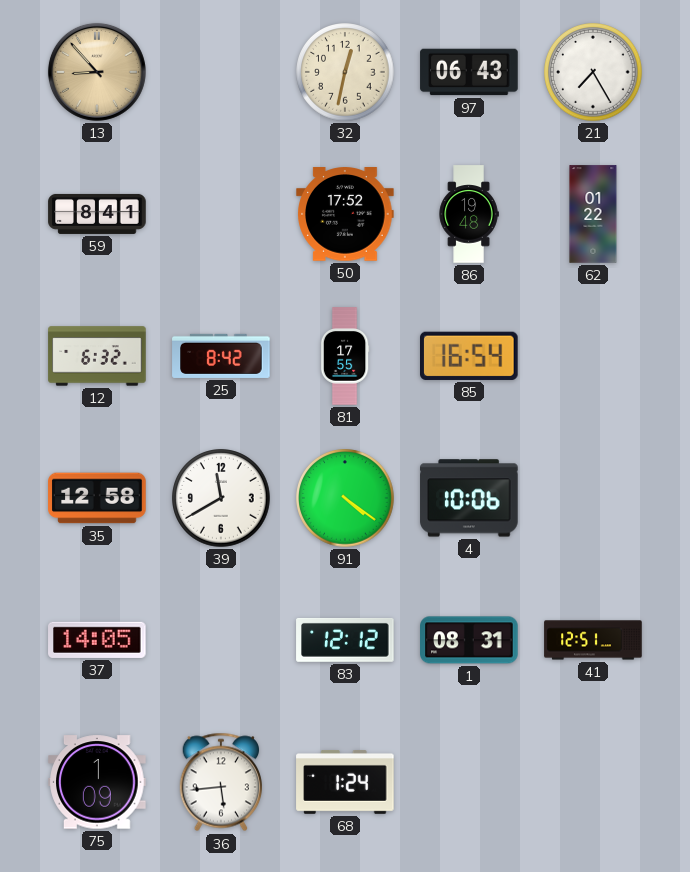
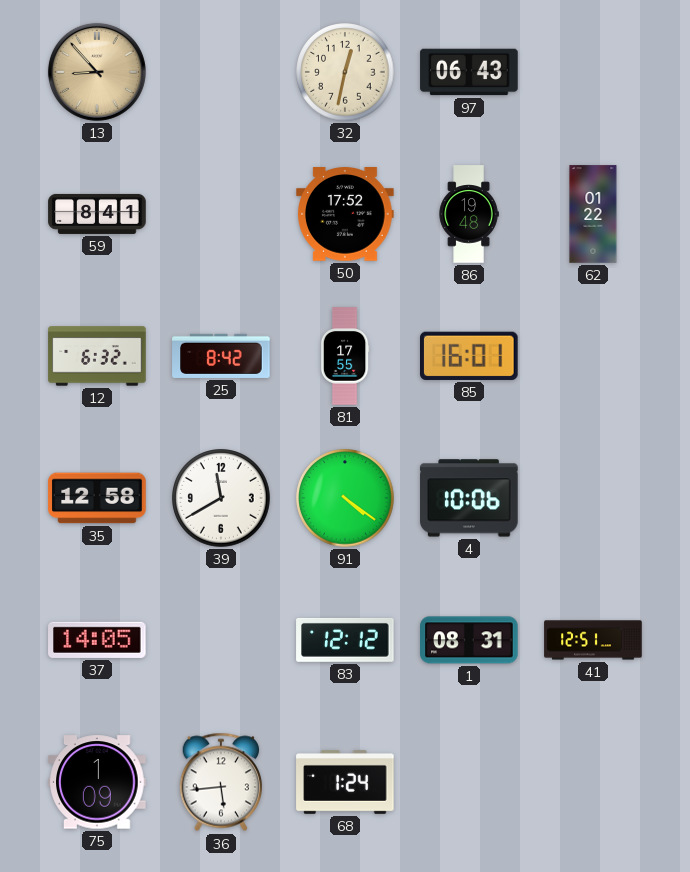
21: 7:25 -> none
85: 16:54 -> 16:01
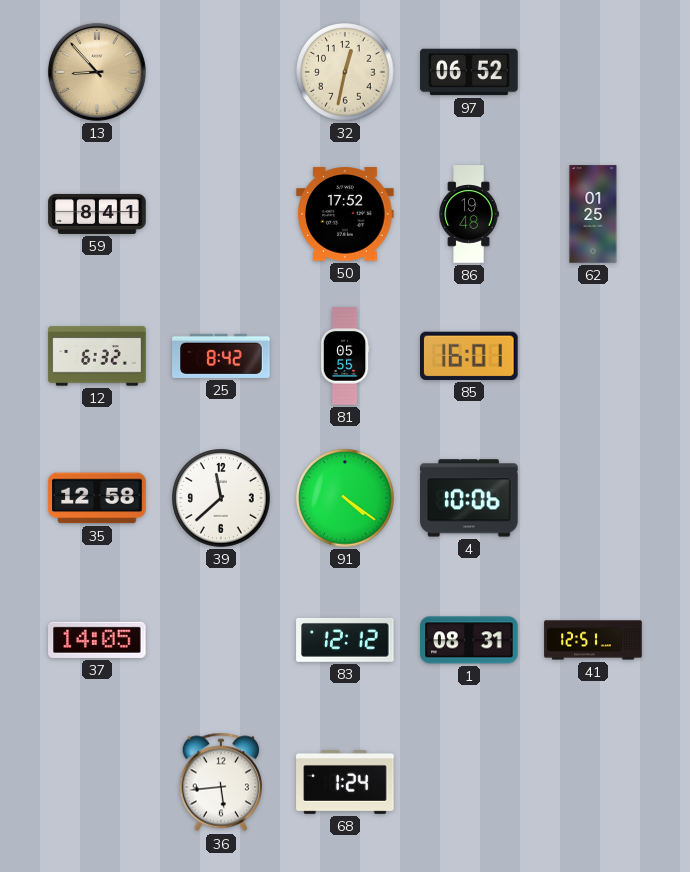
97: 06:43 -> 06:52
62: 01:22 -> 01:25
81: 17:55 -> 05:55
39: 11:40 -> 11:38
75: 1:09 -> none
